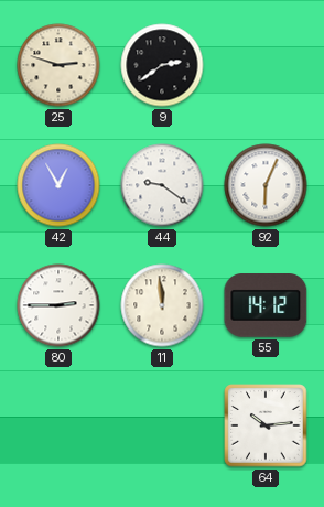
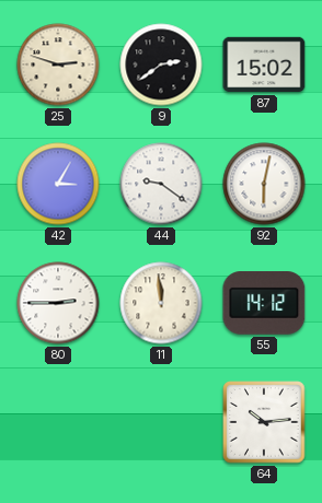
87: none -> 15:02
42: 12:55 -> 3:05
92: 6:04 -> 6:02
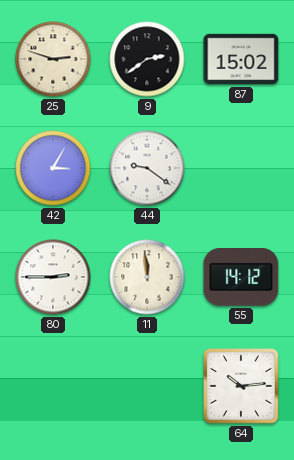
92: 6:02 -> none
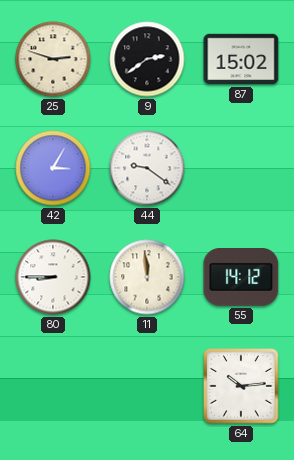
80: 2:45 -> 8:45
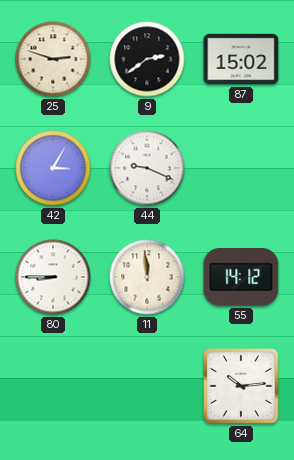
44: 9:21 -> 9:19
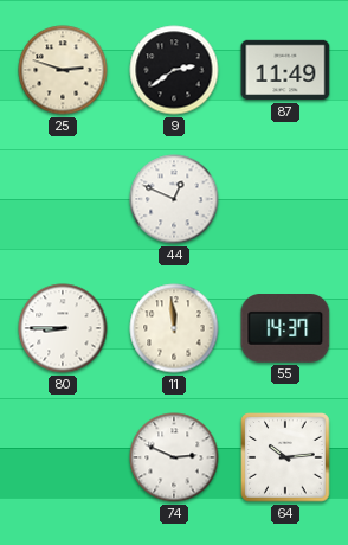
87: 15:02 -> 11:49
42: 3:05 -> none
44: 9:19 -> 12:49
55: 14:12 -> 14:37
74: none -> 2:49
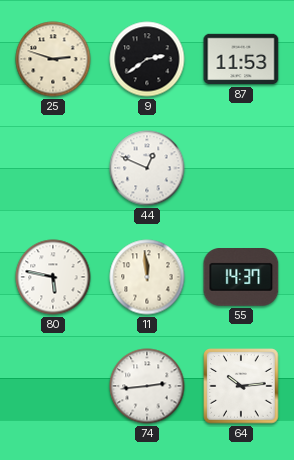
87: 11:49 -> 11:53
80: 8:45 -> 5:47
74: 2:49 -> 2:44
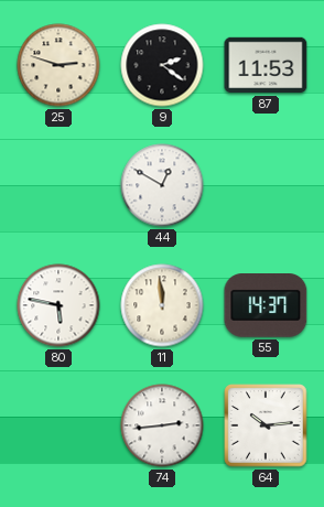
9: 2:39 -> 2:21
44: 12:49 -> 12:50
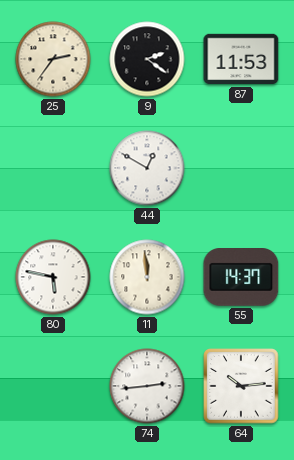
25: 2:48 -> 2:36
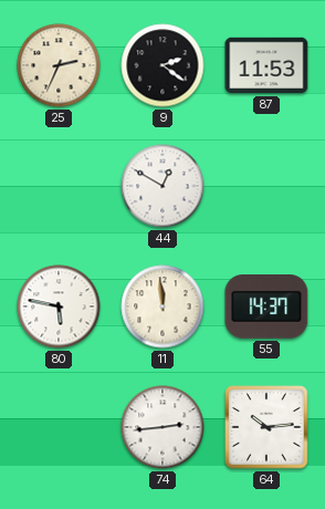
25: 2:36 -> 2:34
